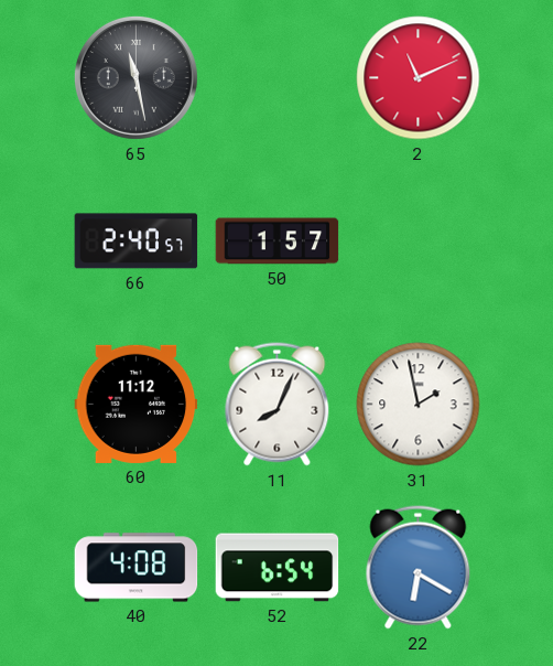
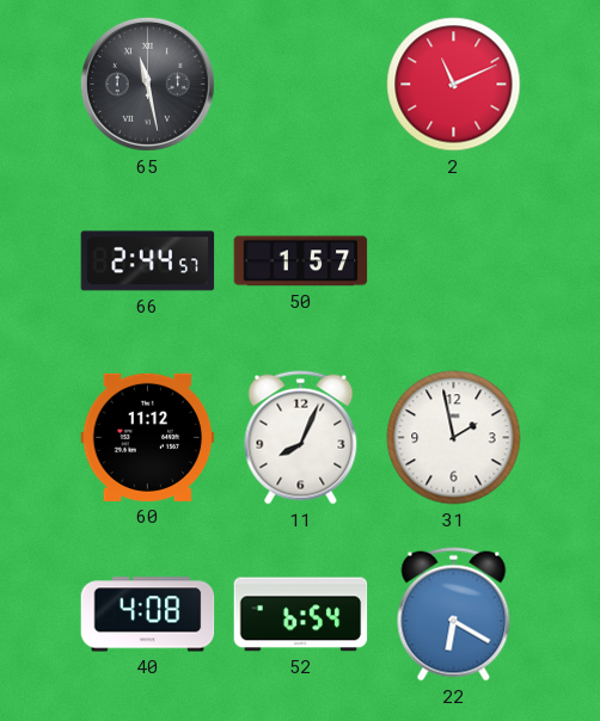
66: 2:40 -> 2:44
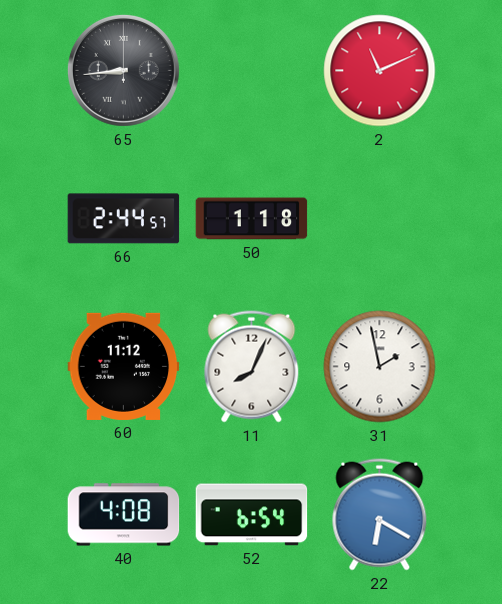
65: 11:28 -> 8:44
50: 1:57 -> 1:18
